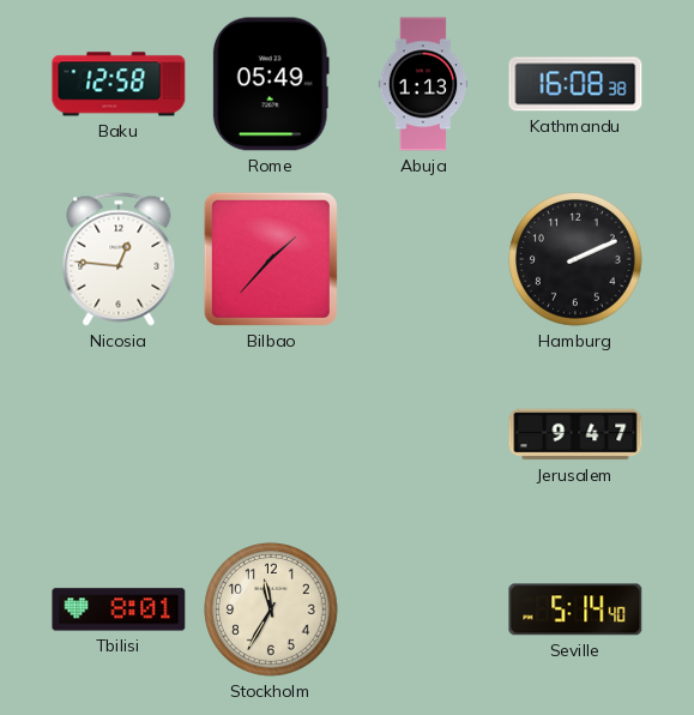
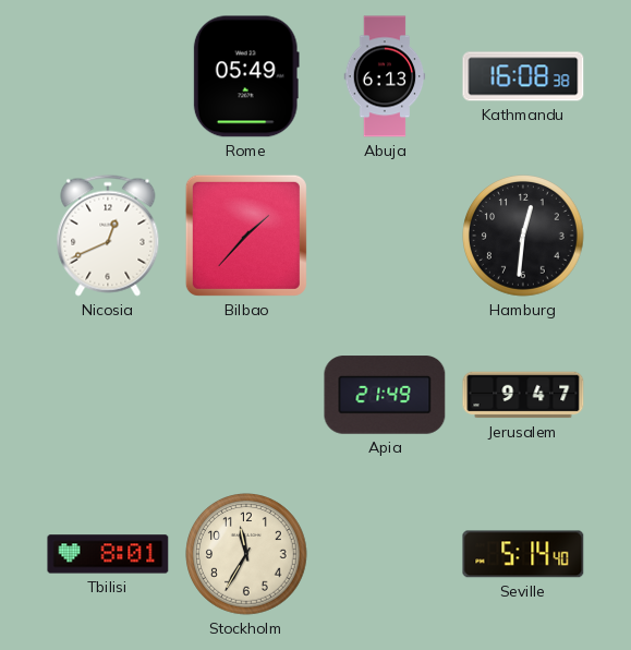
Baku: 12:58 -> none
Abuja: 1:13 -> 6:13
Nicosia: 12:46 -> 12:41
Hamburg: 2:11 -> 12:31
Apia: none -> 21:49
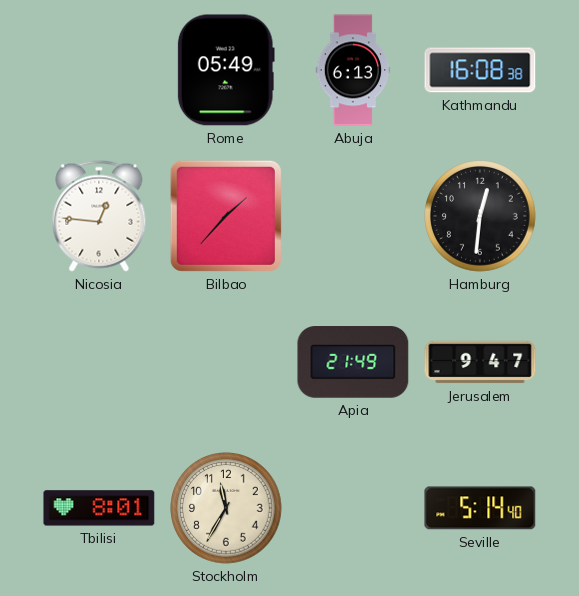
Nicosia: 12:41 -> 12:46
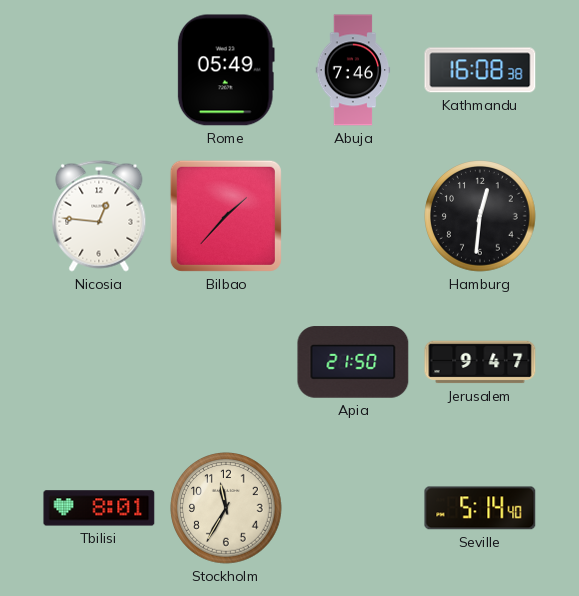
Abuja: 6:13 -> 7:46
Apia: 21:49 -> 21:50
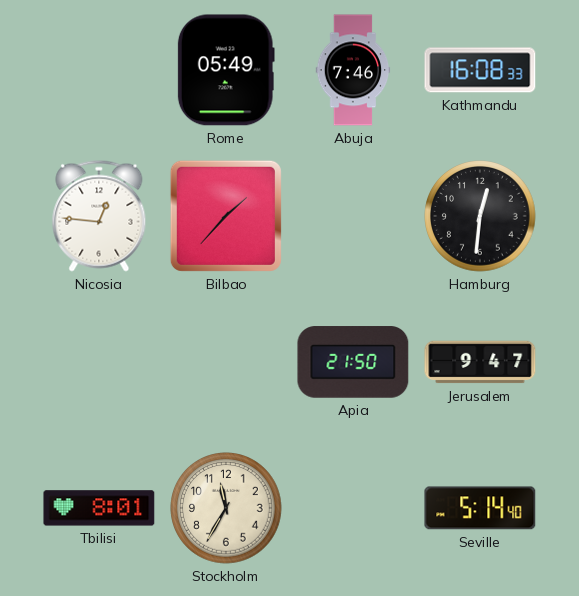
Kathmandu: 16:08:38 -> 16:08:33
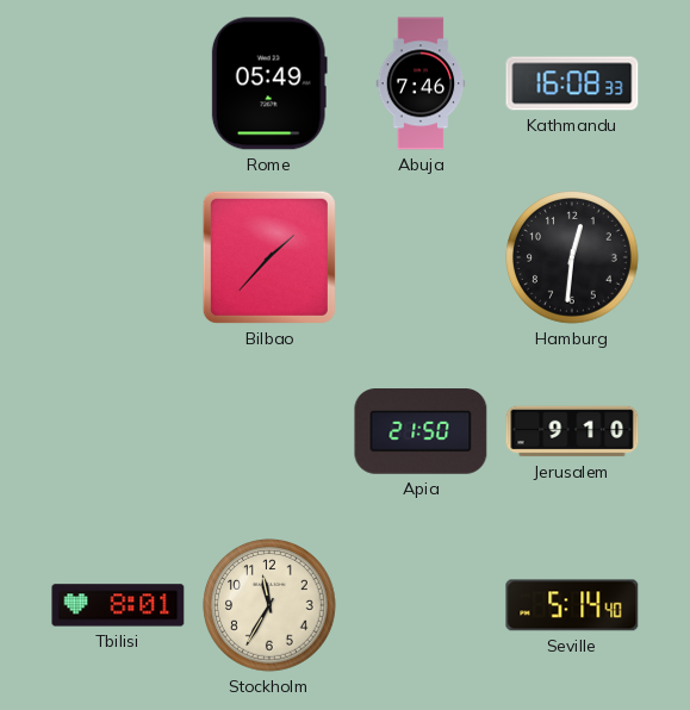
Nicosia: 12:46 -> none
Jerusalem: 9:47 -> 9:10
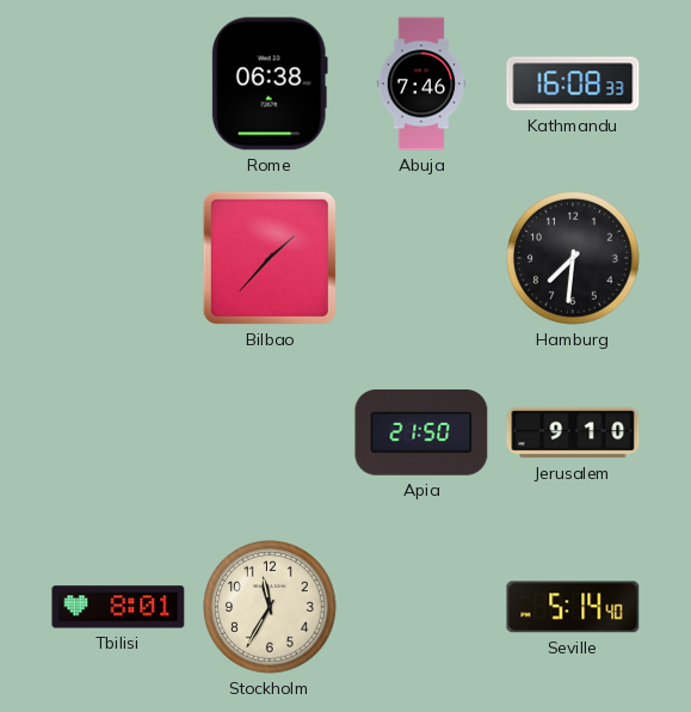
Rome: 05:49 -> 06:38
Hamburg: 12:31 -> 7:31
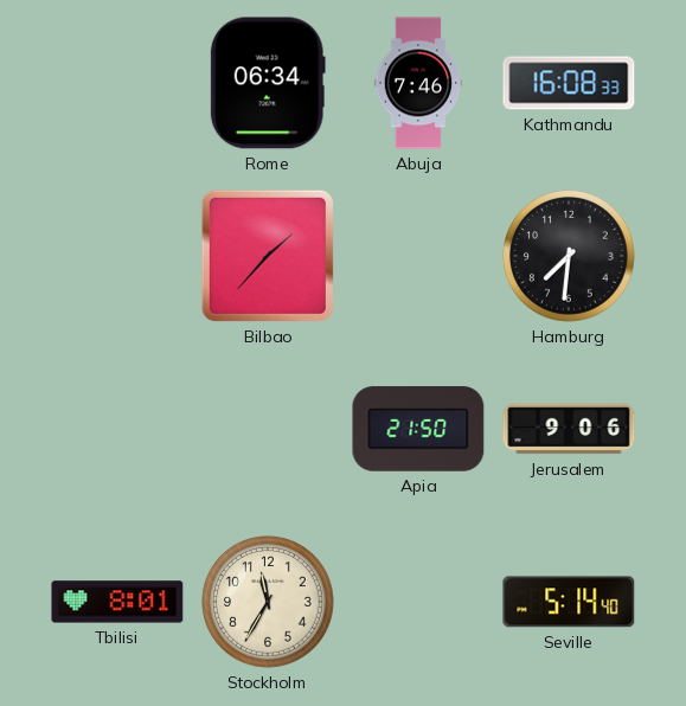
Rome: 06:38 -> 06:34
Jerusalem: 9:10 -> 9:06
